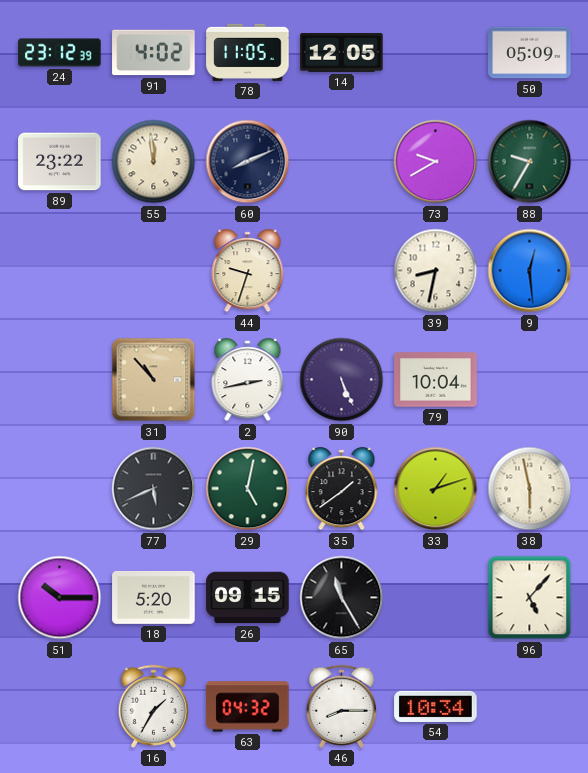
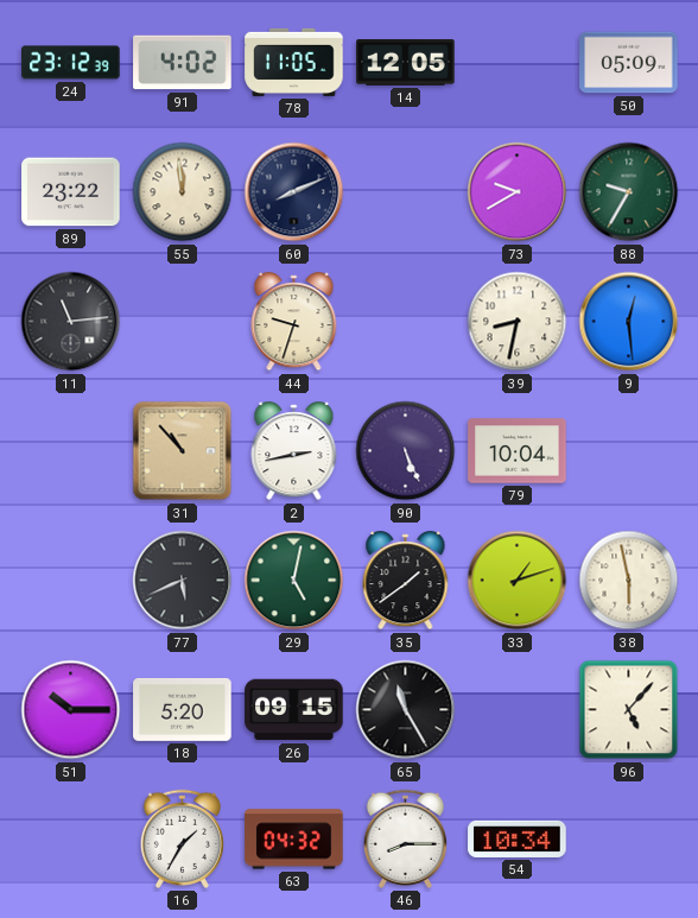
11: none -> 11:14
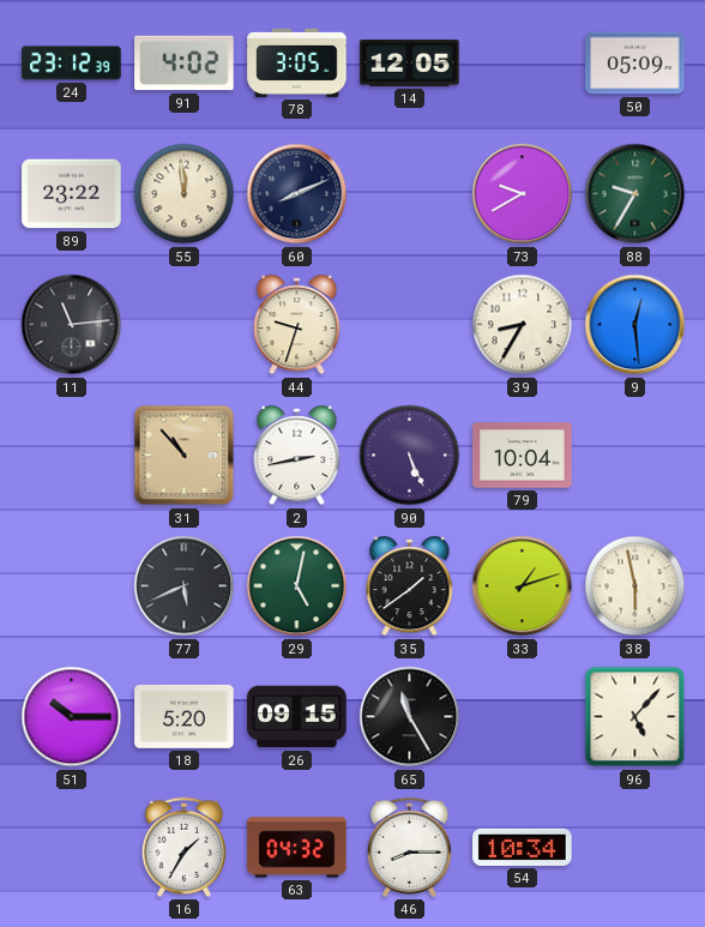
78: 11:05 -> 3:05
39: 8:32 -> 8:35
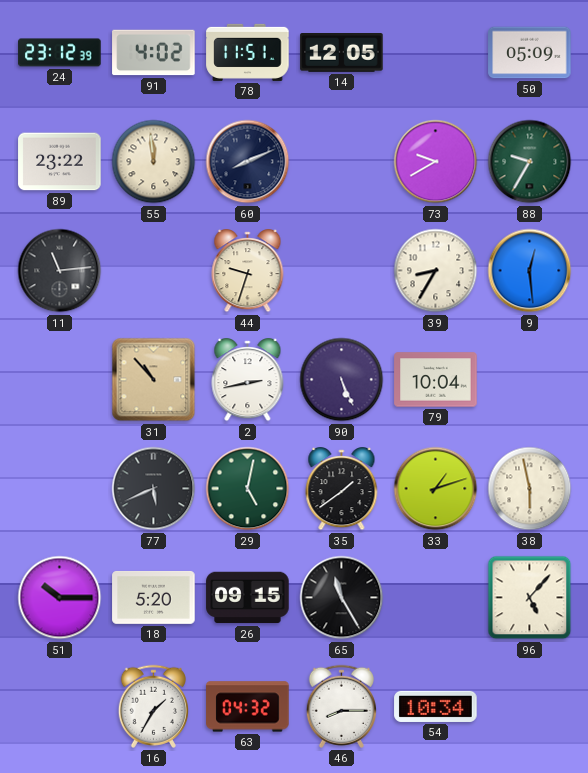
78: 3:05 -> 11:51
